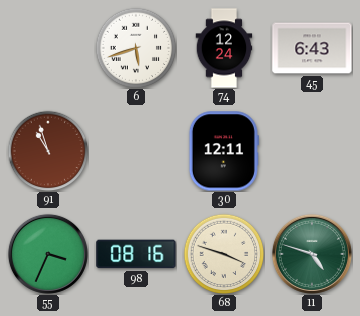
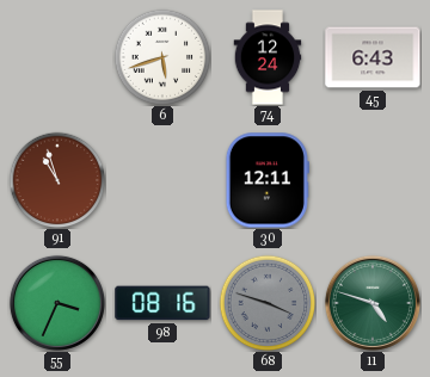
68 dial: cream -> grey
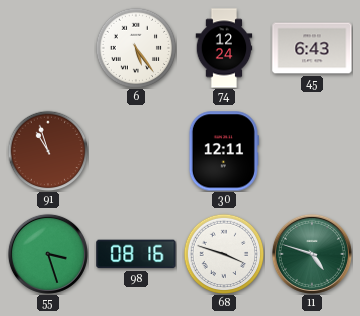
6: 5:42 -> 5:24
55: 3:34 -> 3:27
68 dial: grey -> white
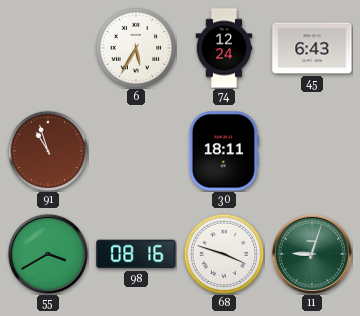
6: 5:24 -> 5:35
30: 12:11 -> 18:11
55: 3:27 -> 3:40
11: 4:48 -> 9:03
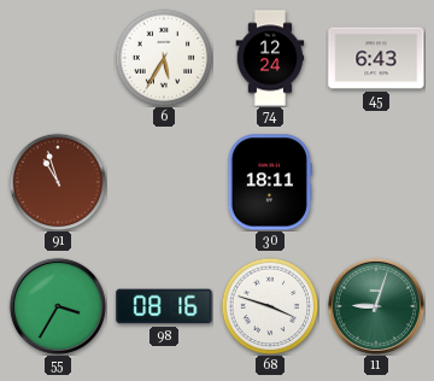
55: 3:40 -> 3:35
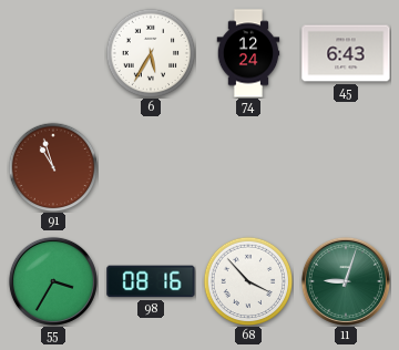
30: 18:11 -> none
68: 3:48 -> 3:53
